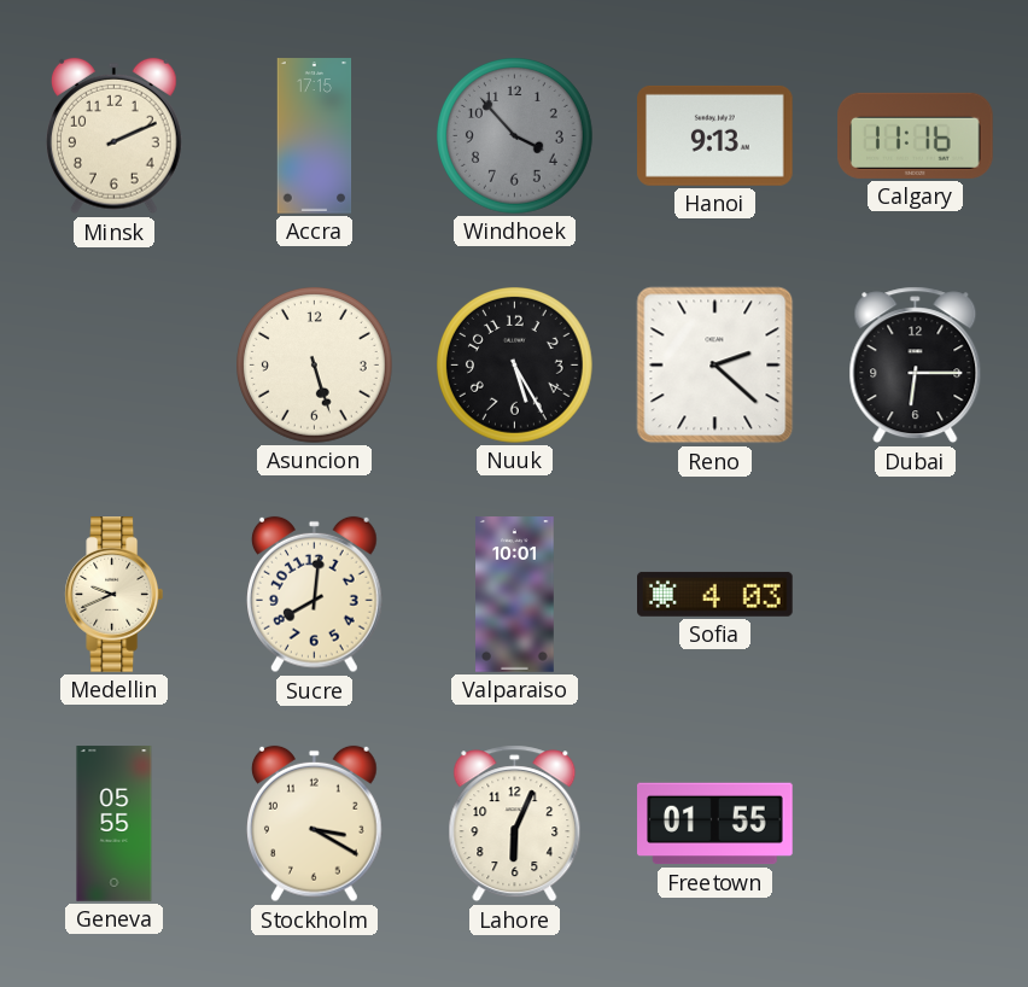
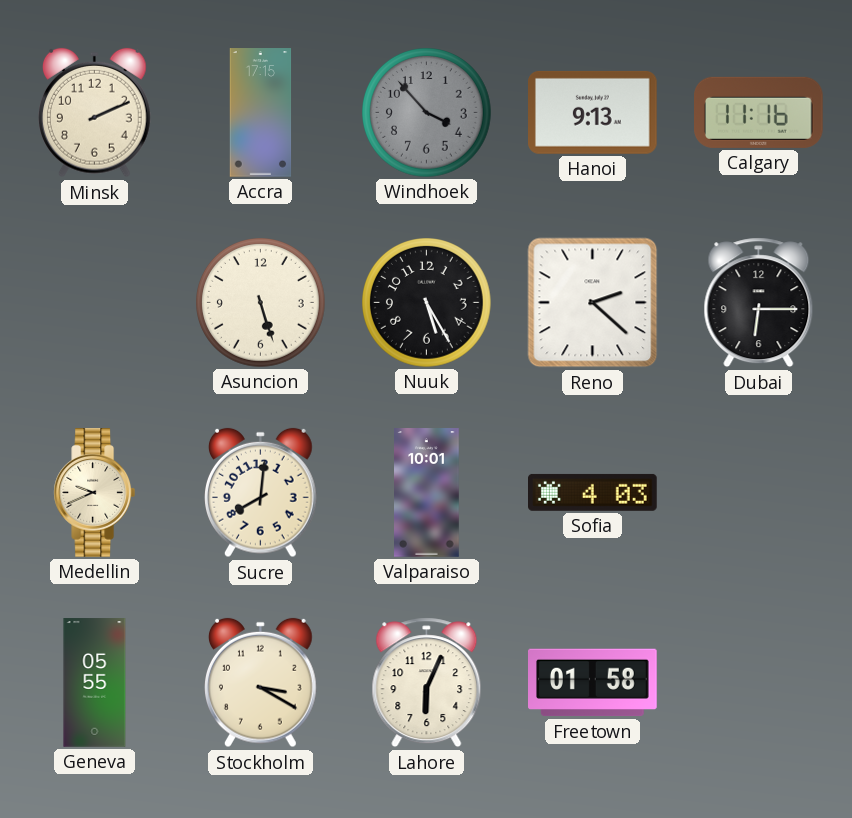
Freetown: 01:55 -> 01:58
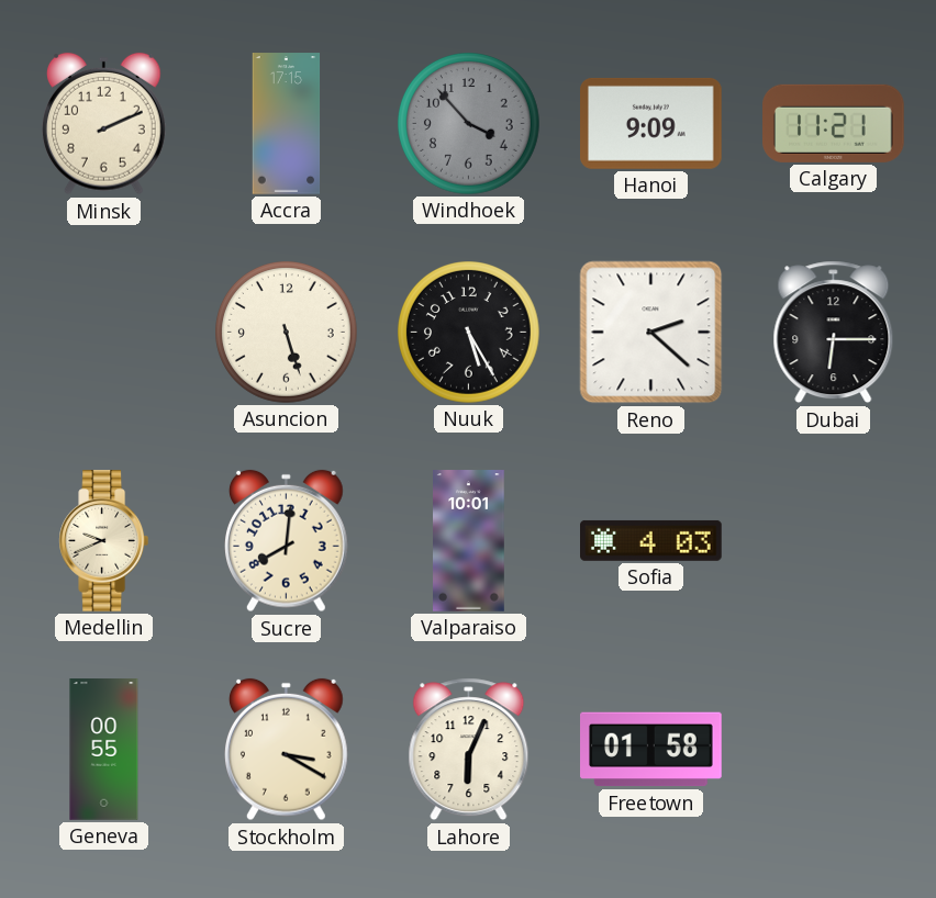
Hanoi: 9:13 -> 9:09
Calgary: 11:16 -> 11:21
Geneva: 05:55 -> 00:55
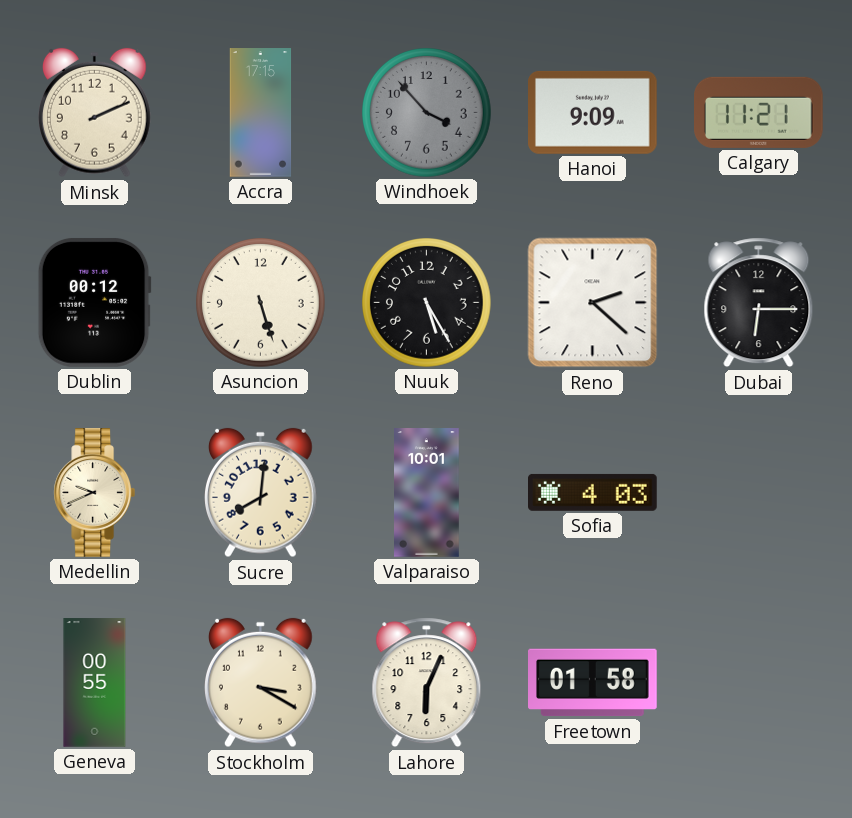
Dublin: none -> 00:12
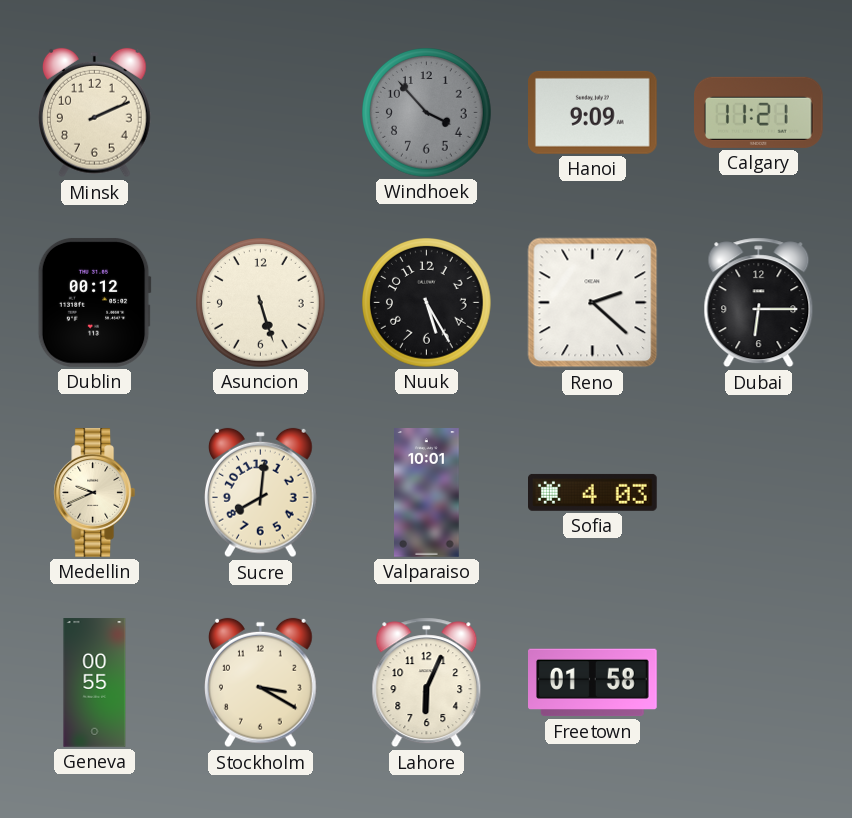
Accra: 17:15 -> none
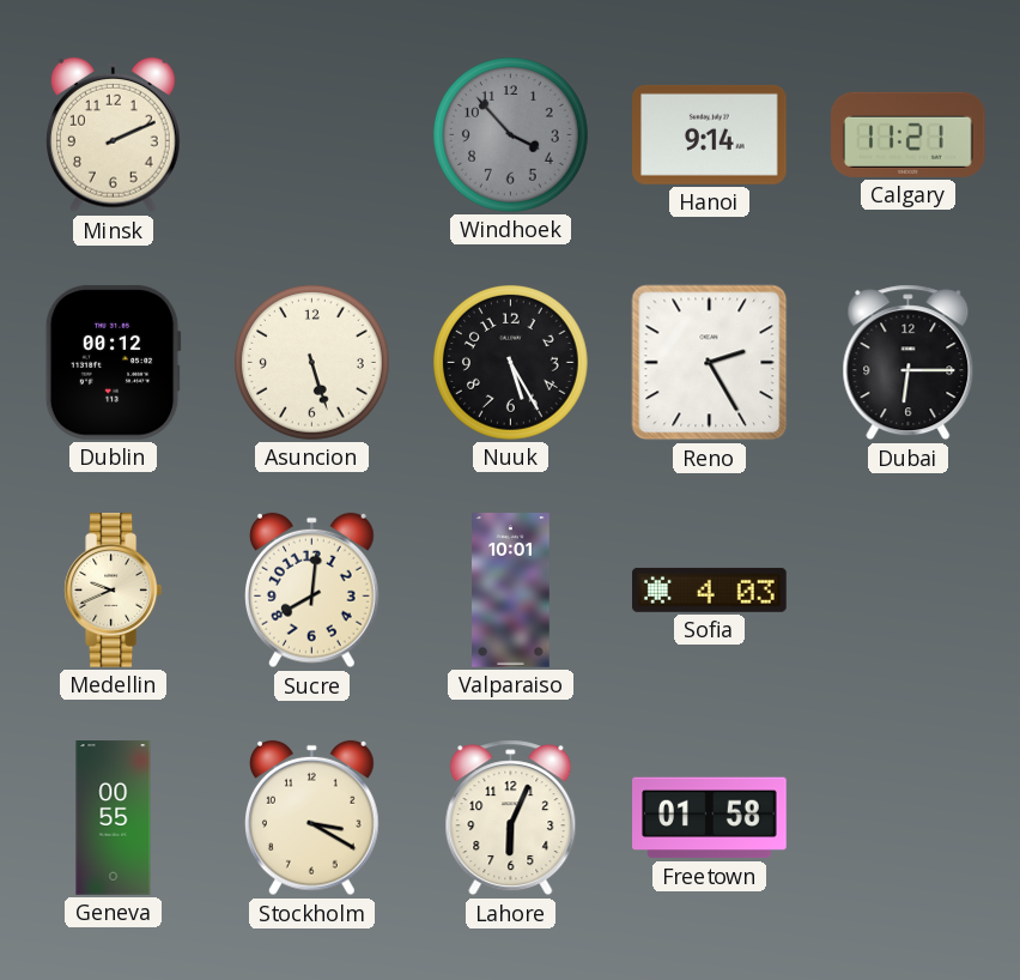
Hanoi: 9:09 -> 9:14
Reno: 2:22 -> 2:25
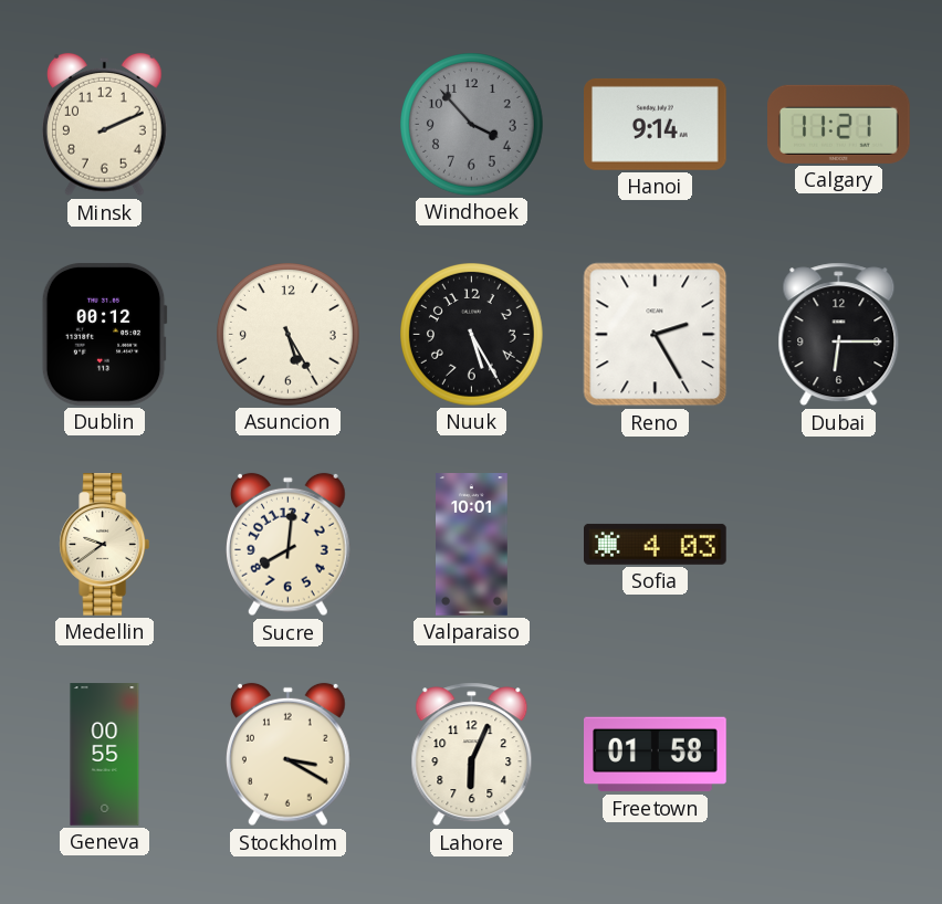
Asuncion: 5:27 -> 5:25
Medellin: 9:41 -> 9:39
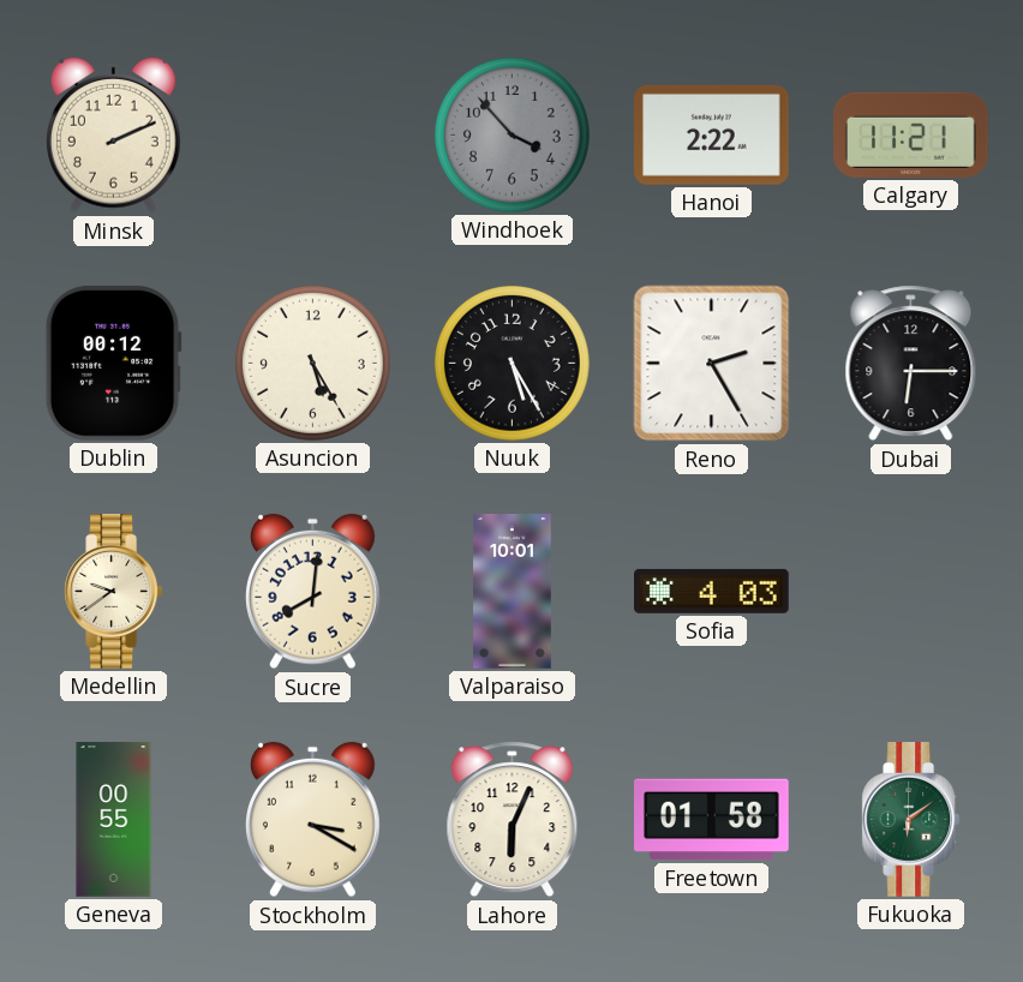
Hanoi: 9:14 -> 2:22
Fukuoka: none -> 6:09
